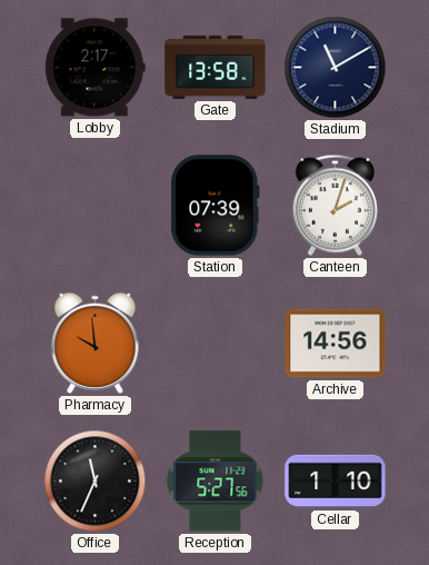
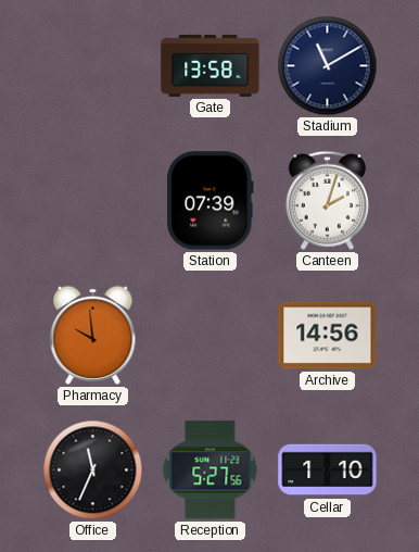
Lobby: 2:17 -> none
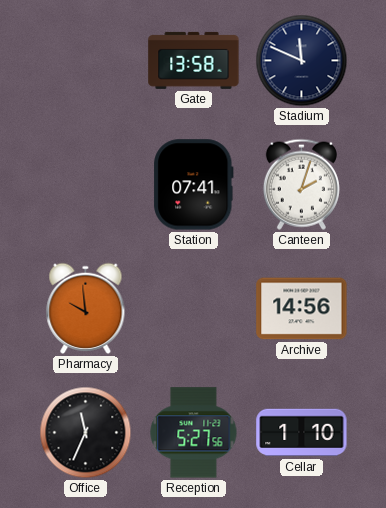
Stadium: 11:10 -> 11:49
Station: 07:39 -> 07:41
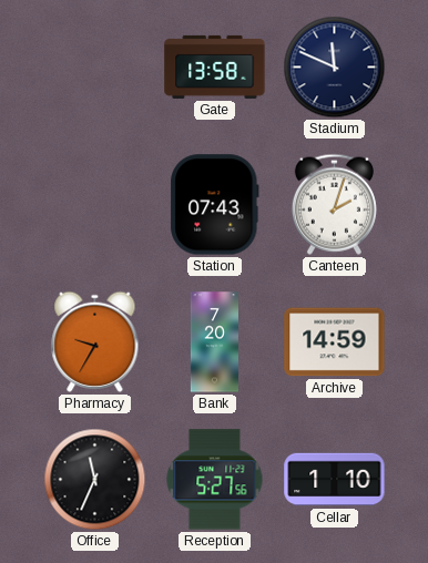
Station: 07:41 -> 07:43
Pharmacy: 9:59 -> 9:35
Bank: none -> 7:20
Archive: 14:56 -> 14:59
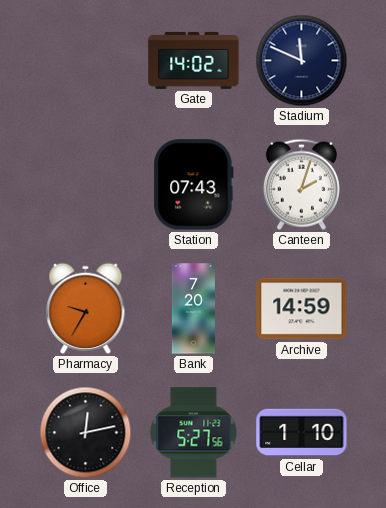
Gate: 13:58 -> 14:02
Office: 11:34 -> 12:13
